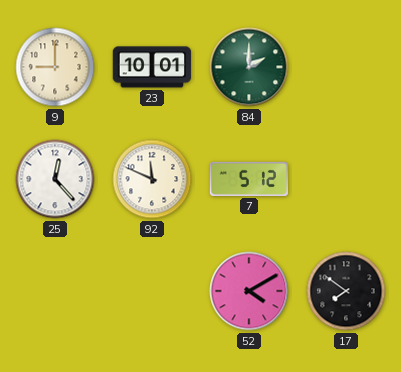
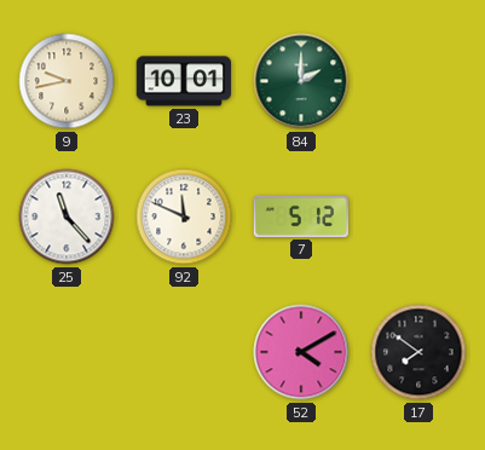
9: 9:00 -> 9:43
25: 12:23 -> 11:23
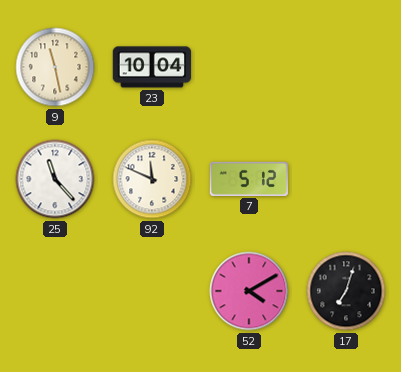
9: 9:43 -> 11:28
23: 10:01 -> 10:04
84: 2:00 -> none
17: 7:51 -> 7:03
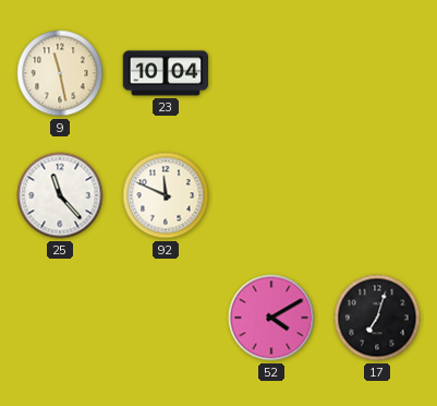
7: 5:12 -> none
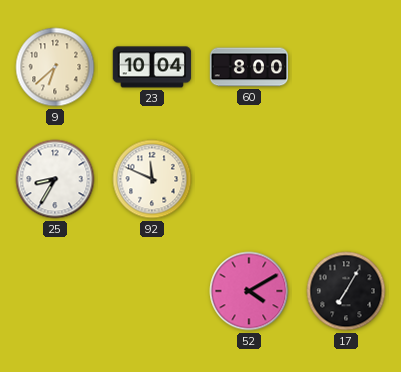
9: 11:28 -> 6:38
60: none -> 8:00
25: 11:23 -> 8:35
17: 7:03 -> 7:05
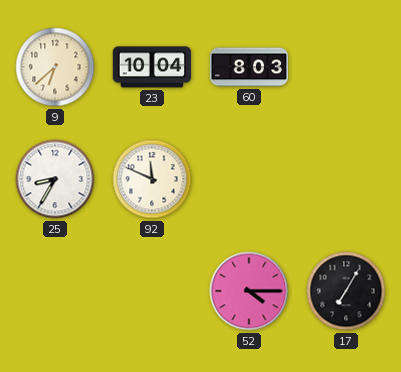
60: 8:00 -> 8:03
52: 4:10 -> 4:15
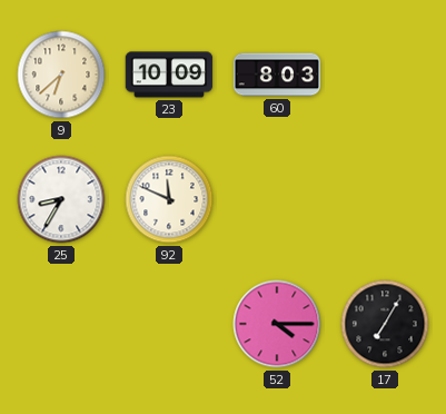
23: 10:04 -> 10:09
